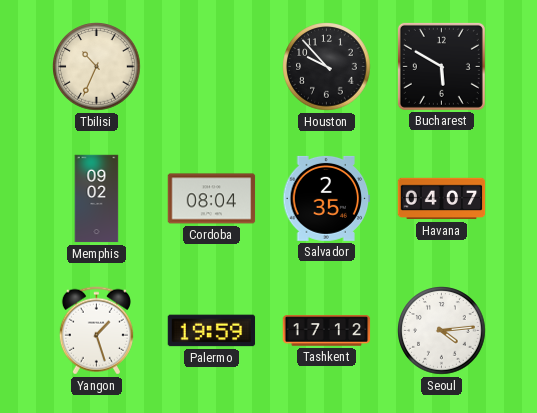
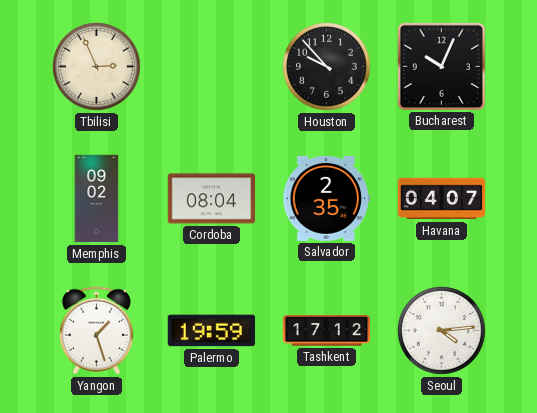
Tbilisi: 10:34 -> 2:56
Bucharest: 5:50 -> 10:04
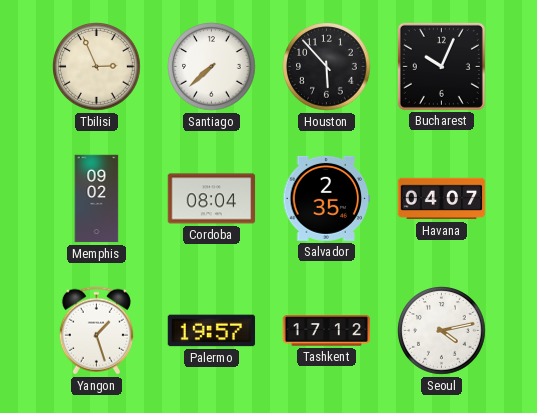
Santiago: none -> 7:38
Houston: 9:53 -> 5:53
Palermo: 19:59 -> 19:57
Seoul: 4:14 -> 4:13
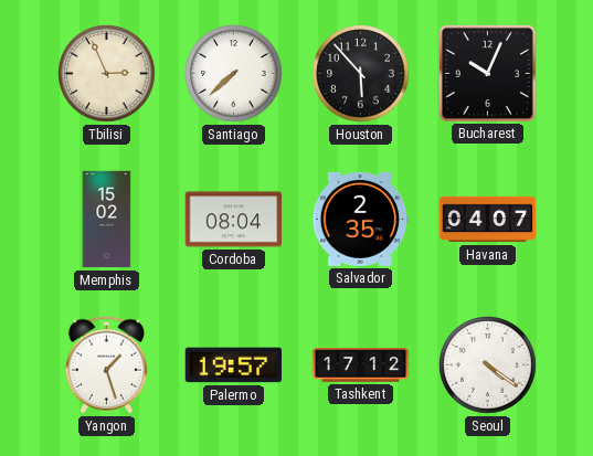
Memphis: 09:02 -> 15:02
Seoul: 4:13 -> 4:21
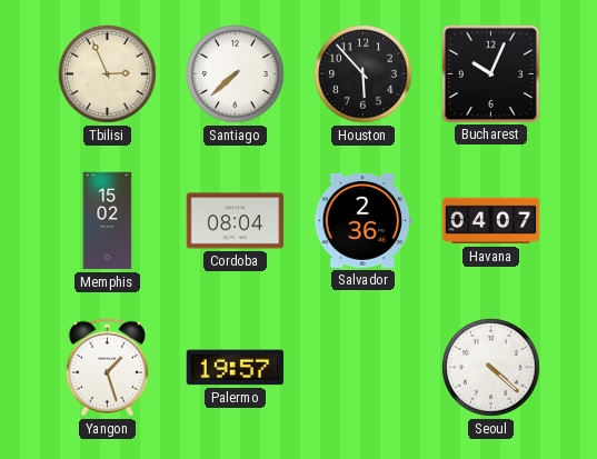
Salvador: 2:35 -> 2:36
Tashkent: 17:12 -> none
Seoul: 4:21 -> 4:22
